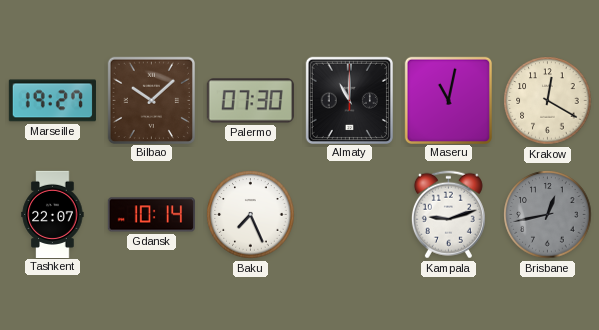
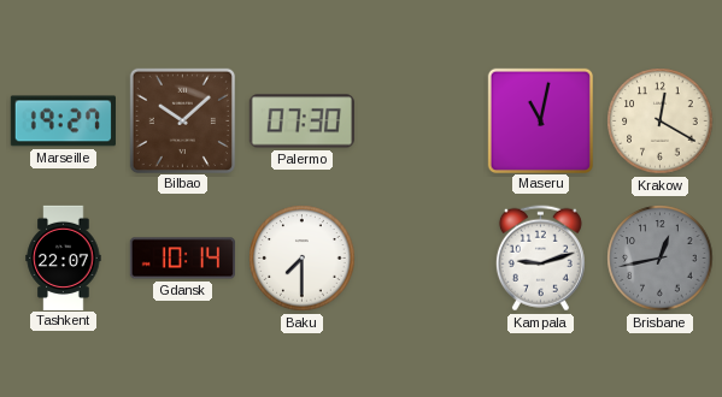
Almaty: 11:00 -> none
Baku: 7:26 -> 7:30
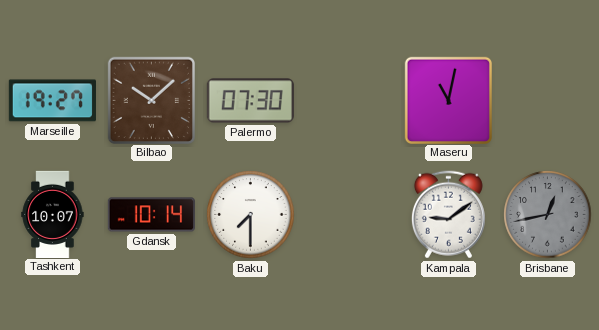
Krakow: 12:20 -> none
Tashkent: 22:07 -> 10:07
Kampala: 9:12 -> 9:09
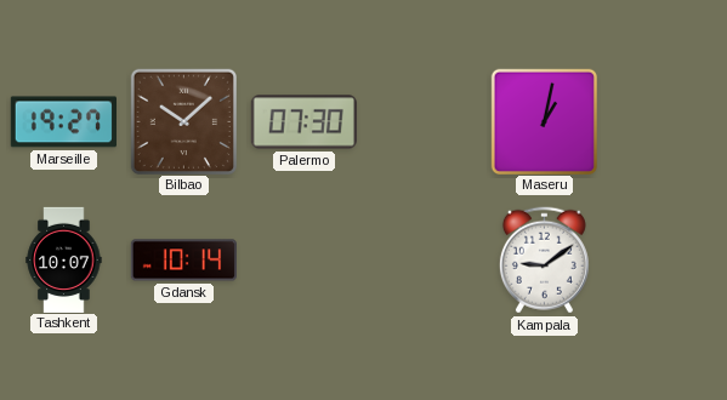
Maseru: 11:02 -> 1:02
Baku: 7:30 -> none
Brisbane: 12:43 -> none
